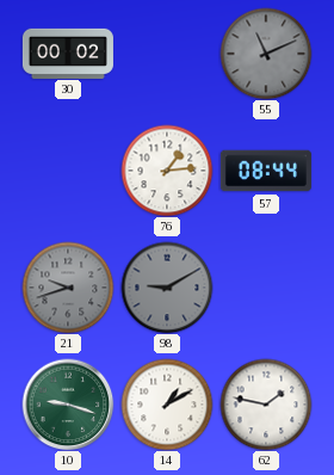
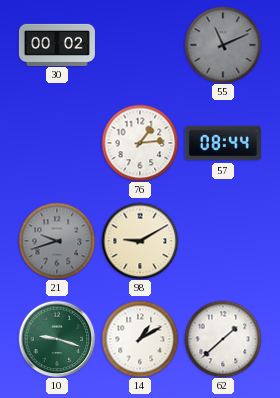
98 dial: grey -> cream
62: 1:47 -> 1:38
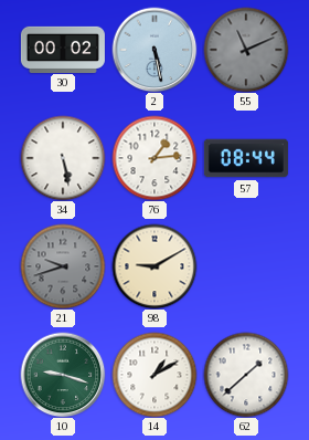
2: none -> 5:28
34: none -> 5:28
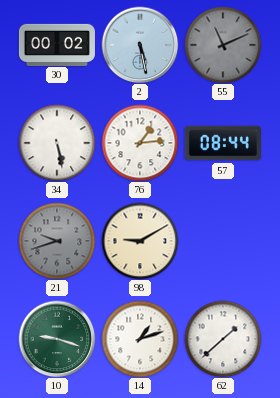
14: 1:10 -> 1:12
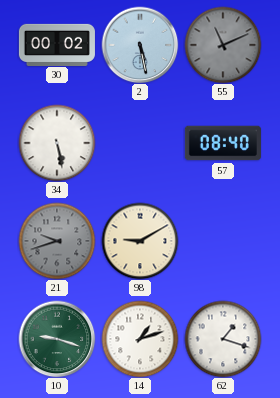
76: 1:14 -> none
57: 08:44 -> 08:40
62: 1:38 -> 1:18
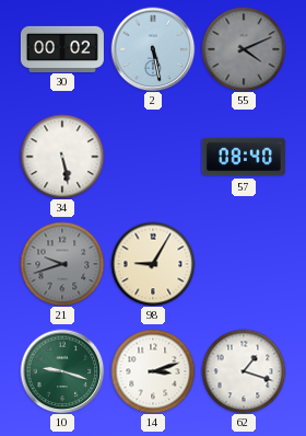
55: 11:11 -> 4:11
98: 9:10 -> 9:05
14: 1:12 -> 3:12
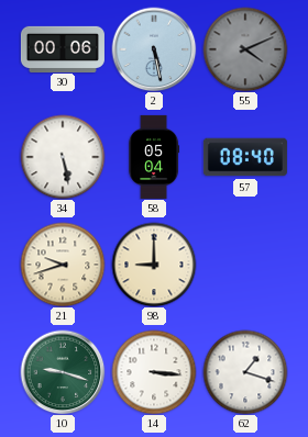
30: 00:02 -> 00:06
58: none -> 05:04
21 dial: grey -> cream
98: 9:05 -> 9:00
14: 3:12 -> 3:16
